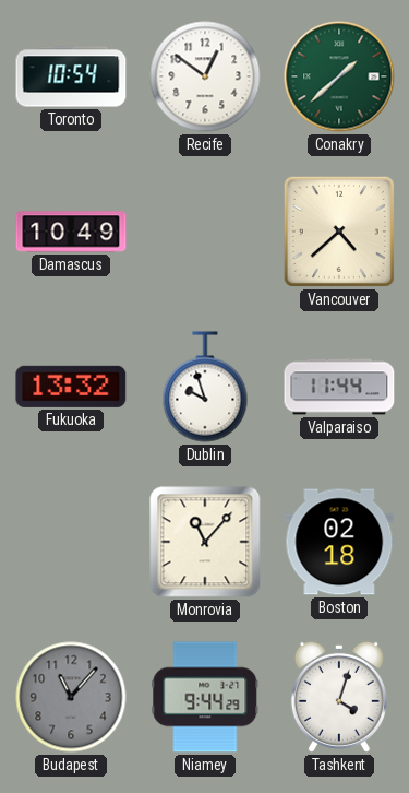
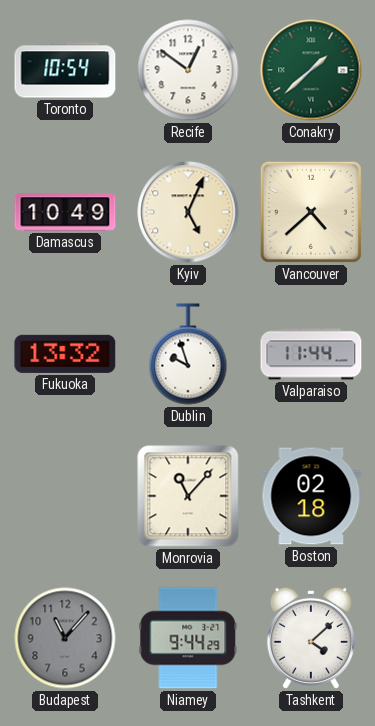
Kyiv: none -> 5:04
Tashkent: 4:03 -> 4:08
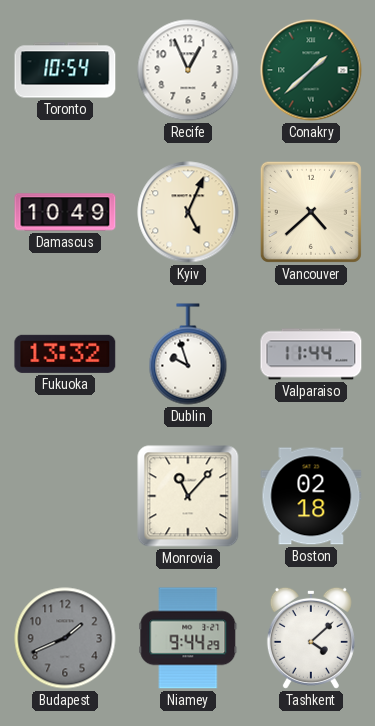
Recife: 12:51 -> 12:56
Budapest: 11:07 -> 1:41
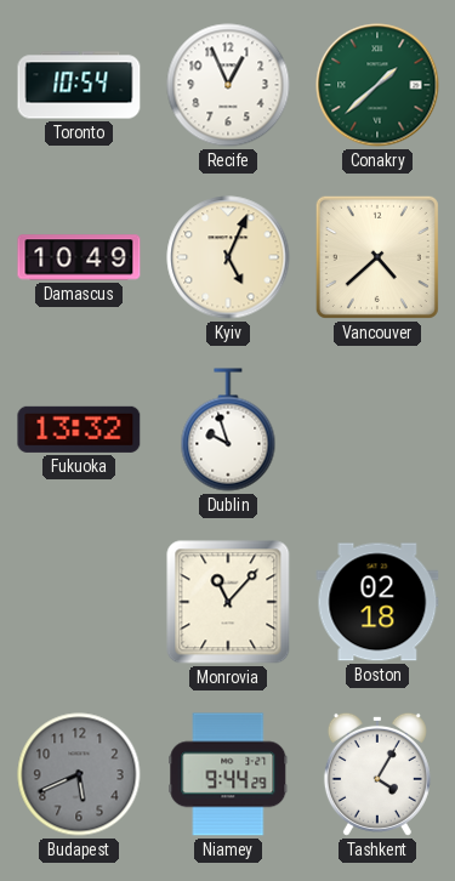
Valparaiso: 11:44 -> none
Budapest: 1:41 -> 5:41
Tashkent: 4:08 -> 4:05
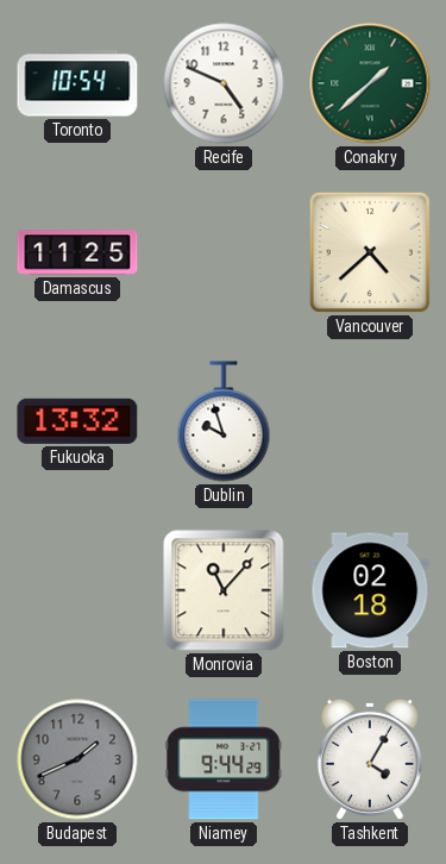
Recife: 12:56 -> 4:49
Damascus: 10:49 -> 11:25
Kyiv: 5:04 -> none
Budapest: 5:41 -> 1:41
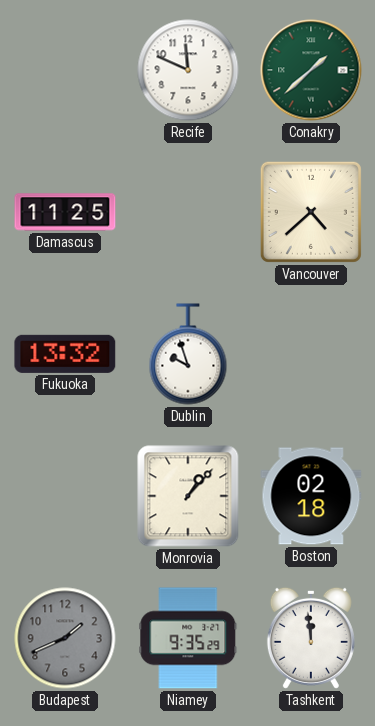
Toronto: 10:54 -> none
Recife: 4:49 -> 11:49
Monrovia: 11:07 -> 1:07
Niamey: 9:44 -> 9:35
Tashkent: 4:05 -> 11:59
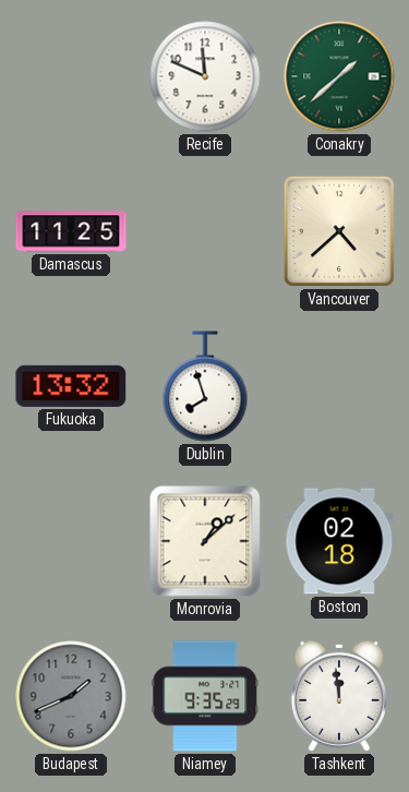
Dublin: 9:57 -> 7:57
Monrovia: 1:07 -> 1:08
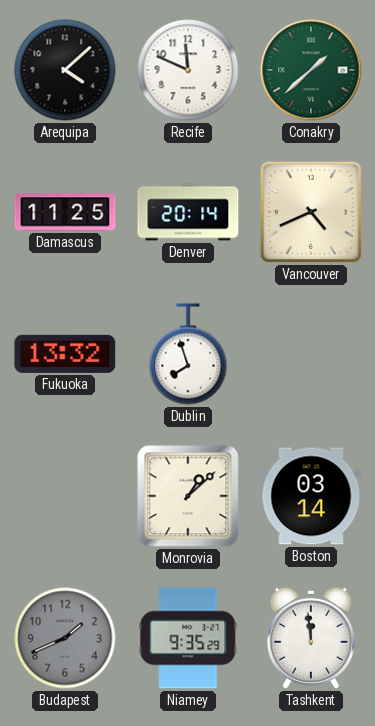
Arequipa: none -> 4:08
Denver: none -> 20:14
Vancouver: 4:38 -> 4:41
Boston: 02:18 -> 03:14
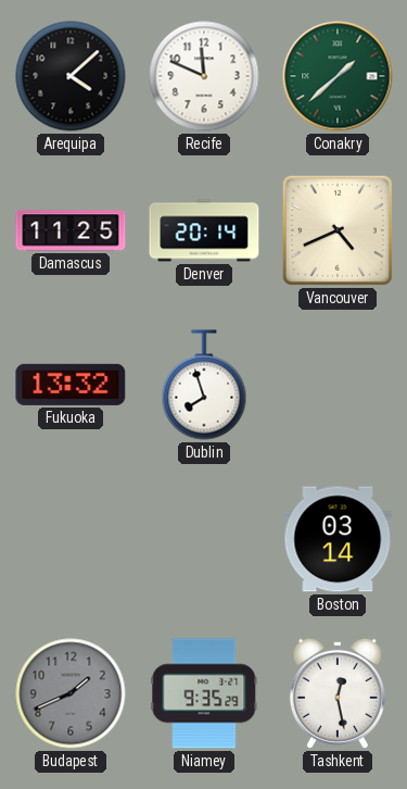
Monrovia: 1:08 -> none
Tashkent: 11:59 -> 12:28
